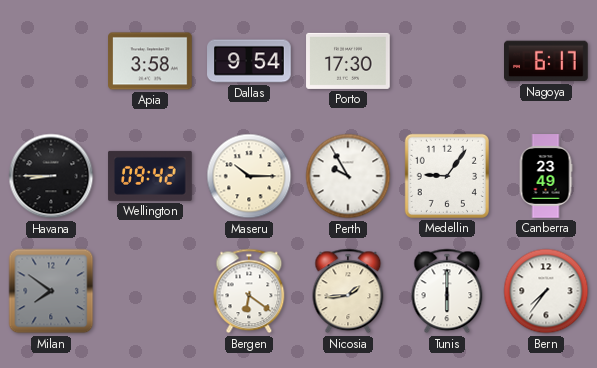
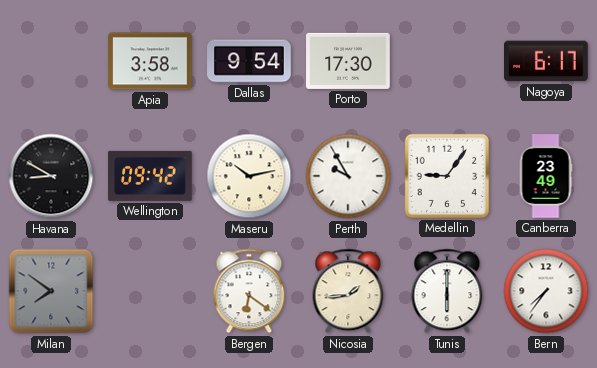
Havana: 8:45 -> 8:50
Maseru: 10:15 -> 10:13
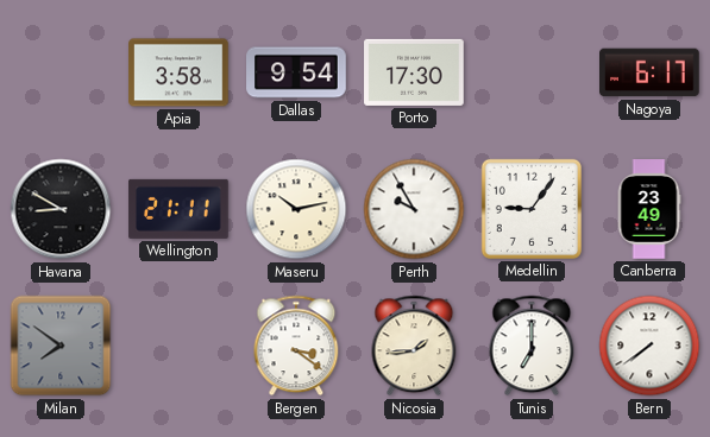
Wellington: 09:42 -> 21:11
Bergen: 6:21 -> 3:21
Tunis: 6:00 -> 7:00
Bern: 7:36 -> 7:39
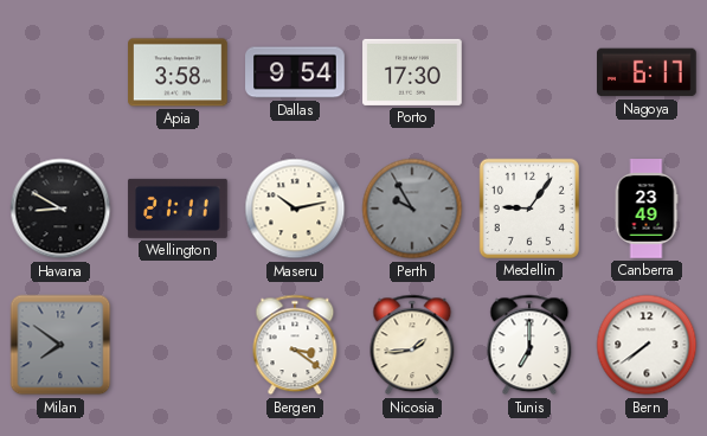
Perth dial: white -> grey
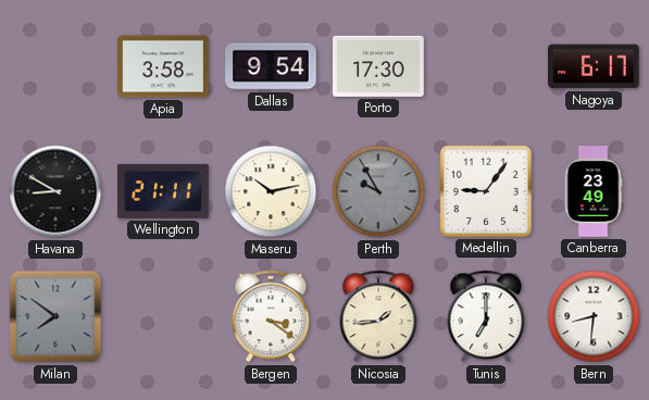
Bern: 7:39 -> 8:31
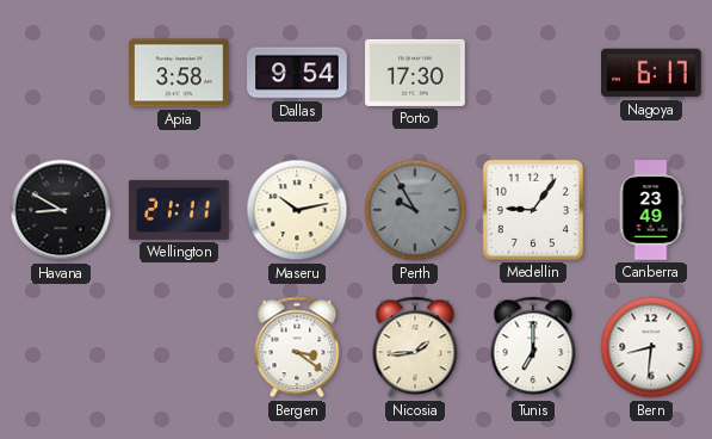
Milan: 7:51 -> none
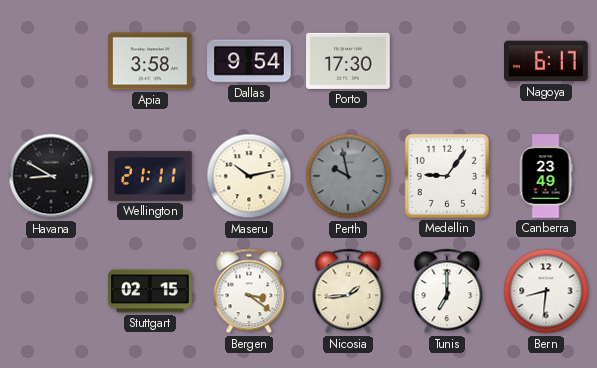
Perth: 9:55 -> 9:58
Stuttgart: none -> 02:15
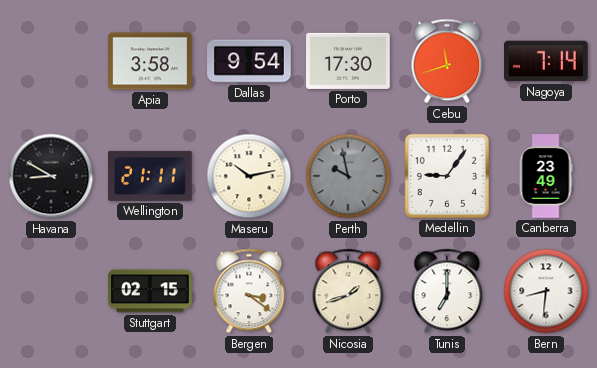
Cebu: none -> 11:42
Nagoya: 6:17 -> 7:14
Nicosia: 1:44 -> 1:42
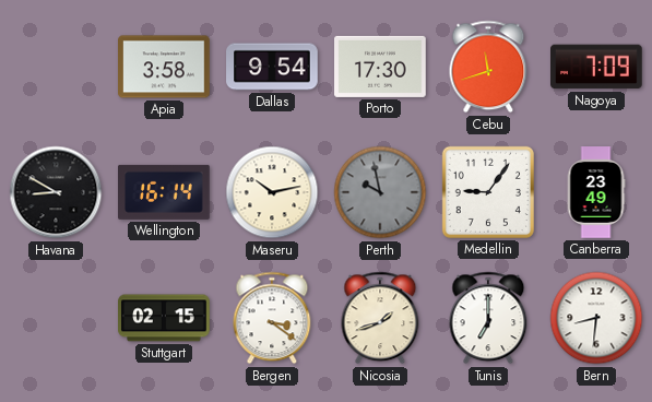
Nagoya: 7:14 -> 7:09
Wellington: 21:11 -> 16:14
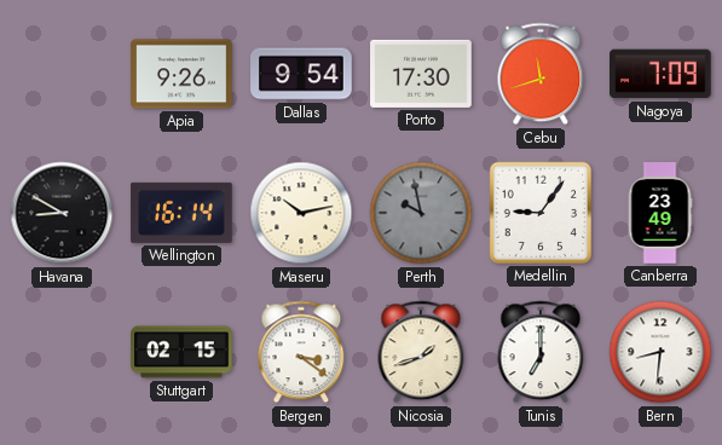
Apia: 3:58 -> 9:26
